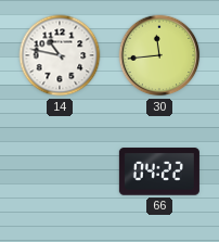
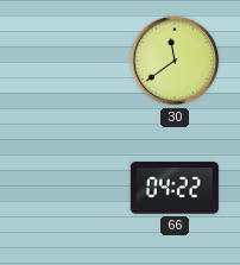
14: 10:47 -> none
30: 11:44 -> 11:39
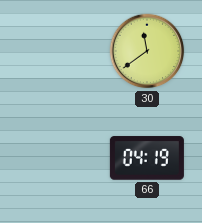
66: 04:22 -> 04:19
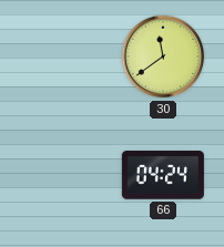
66: 04:19 -> 04:24
